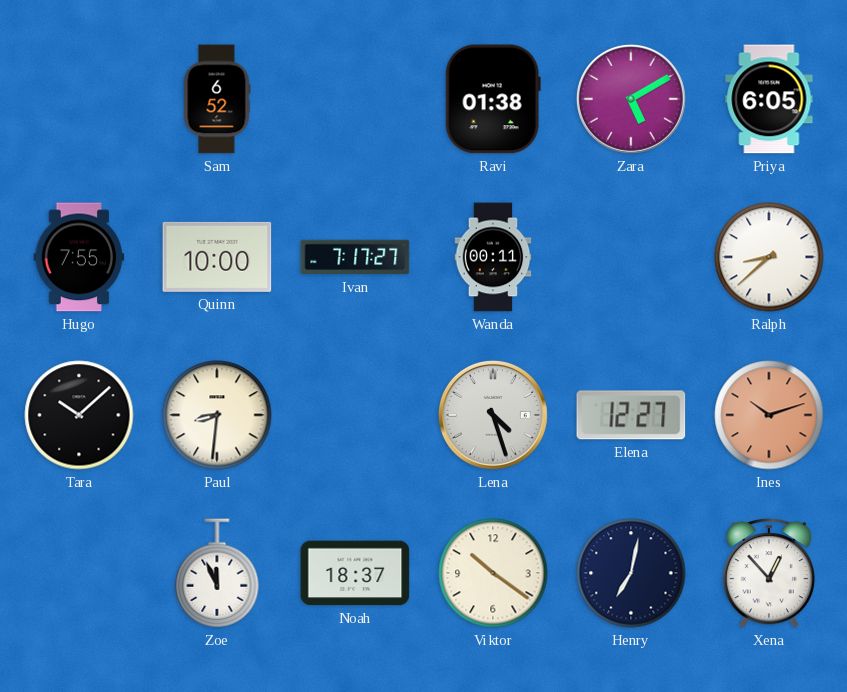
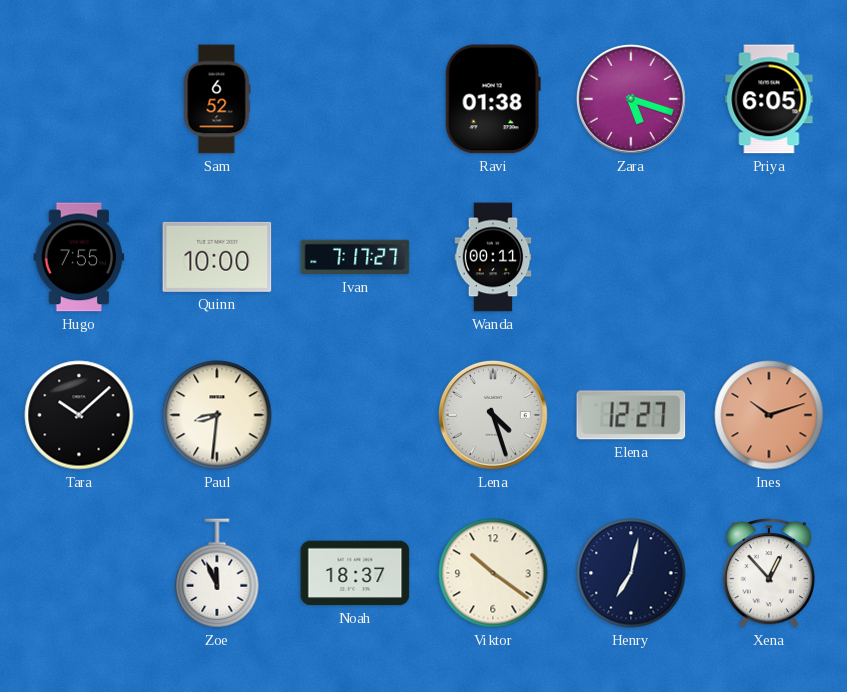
Zara: 5:10 -> 5:18
Ralph: 8:38 -> none
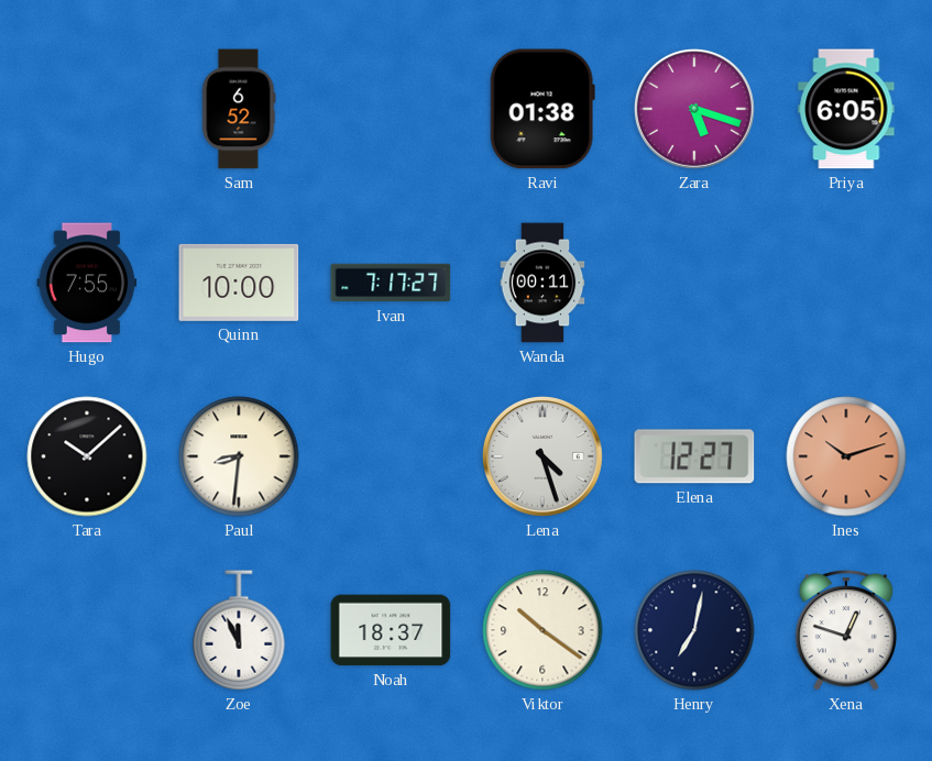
Xena: 12:53 -> 12:48
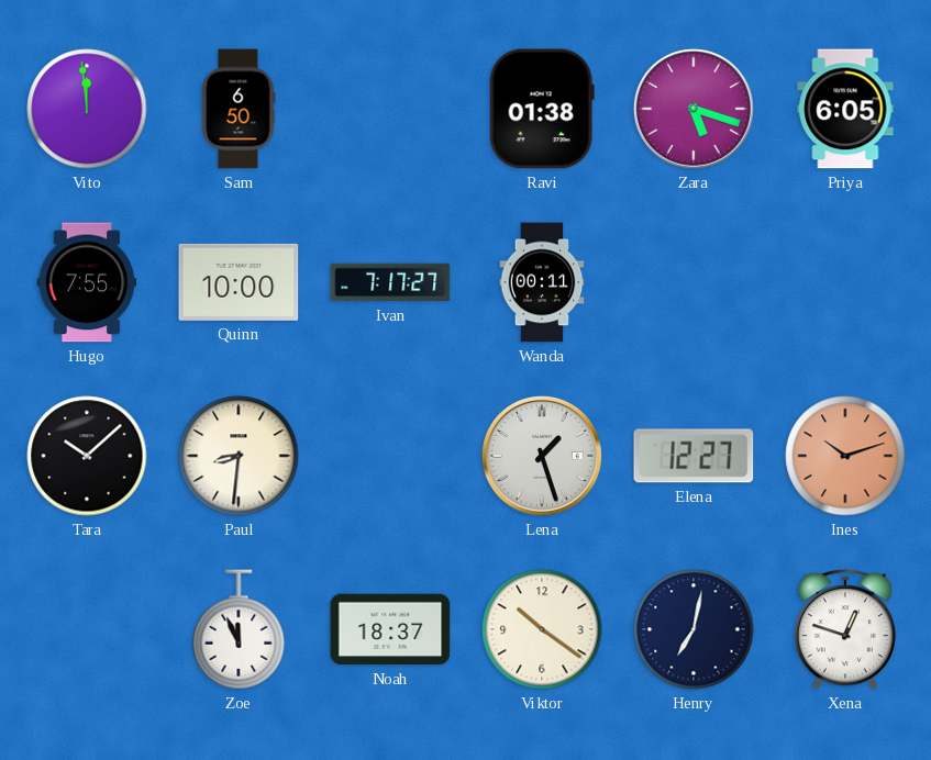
Vito: none -> 11:59
Sam: 6:52 -> 6:50
Lena: 4:27 -> 1:27
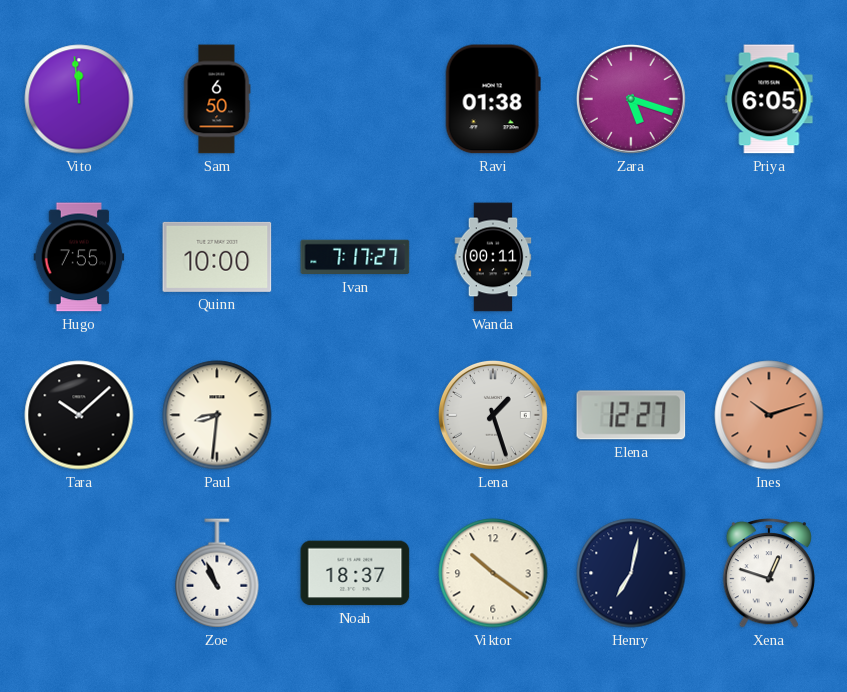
Zoe: 11:56 -> 10:56
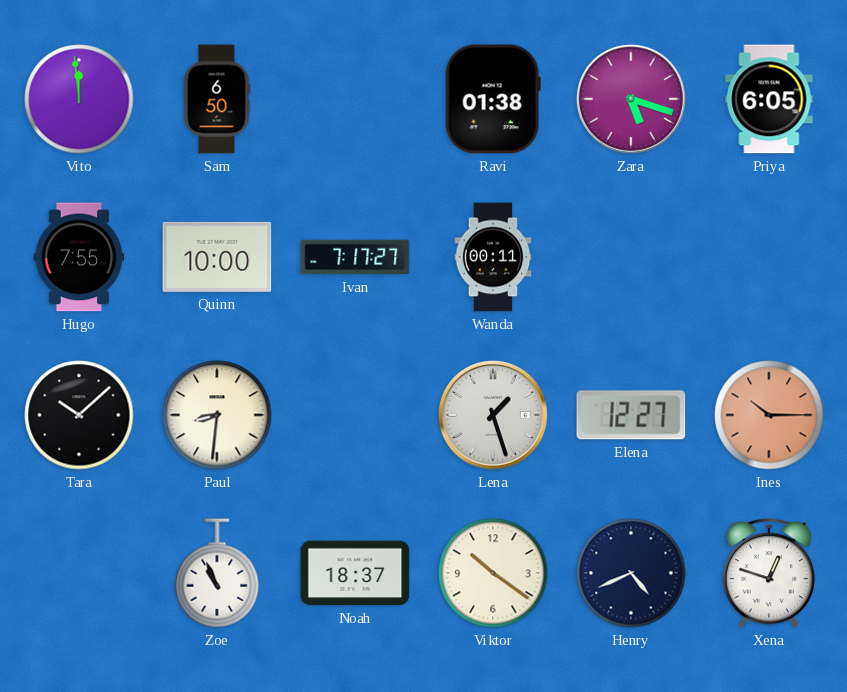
Ines: 10:12 -> 10:15
Henry: 7:02 -> 4:41
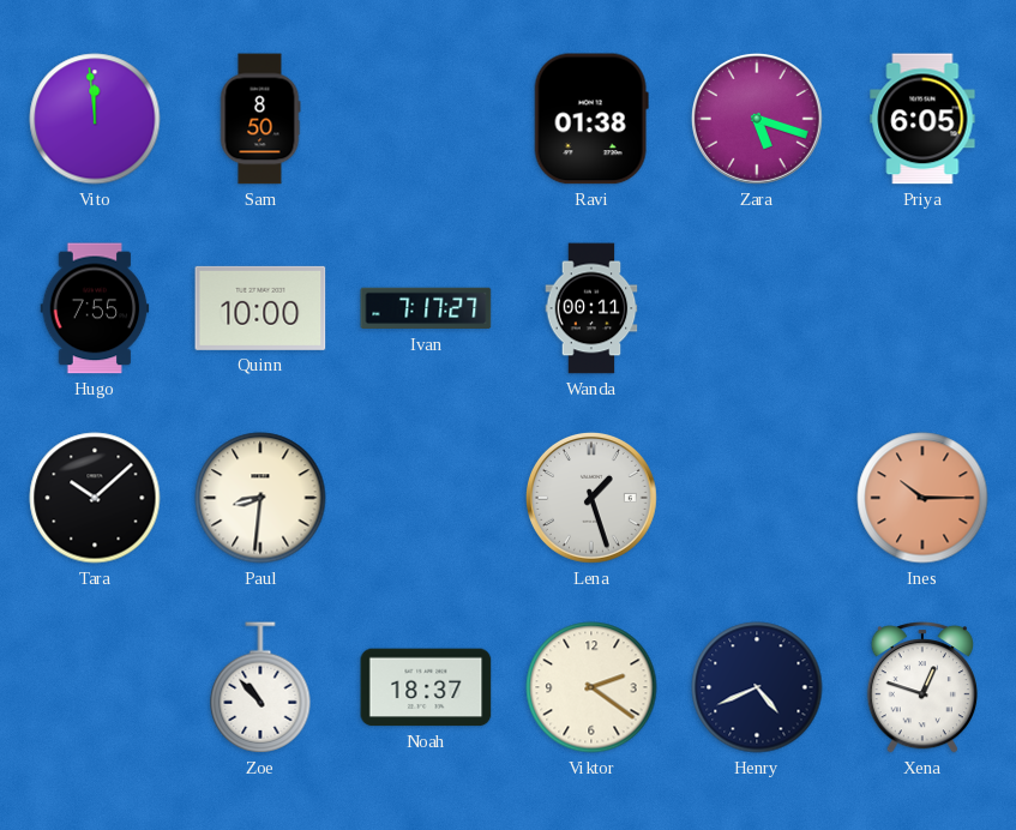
Sam: 6:50 -> 8:50
Elena: 12:27 -> none
Zoe: 10:56 -> 10:53
Viktor: 10:21 -> 2:21
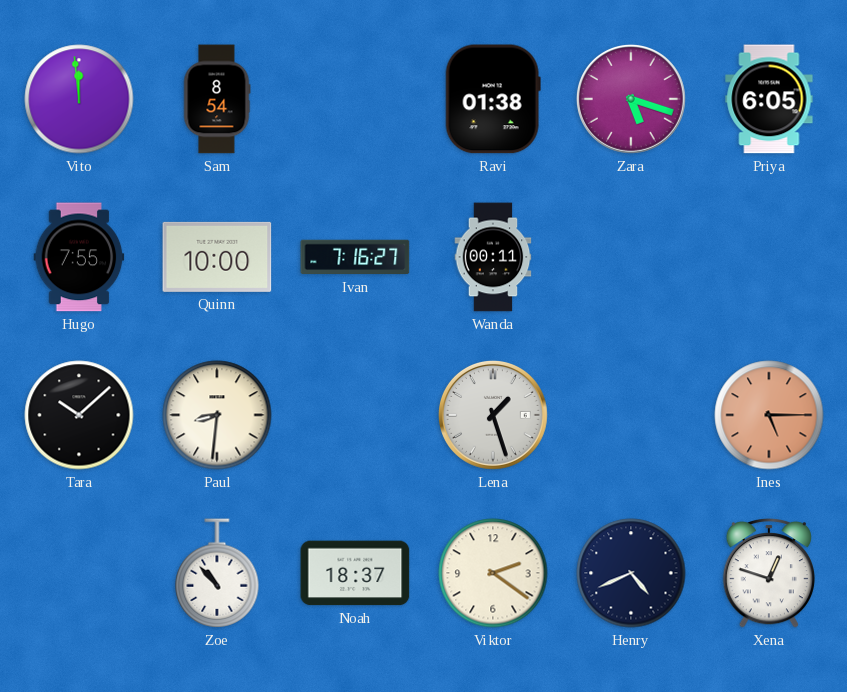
Sam: 8:50 -> 8:54
Ivan: 7:17 -> 7:16
Ines: 10:15 -> 5:15
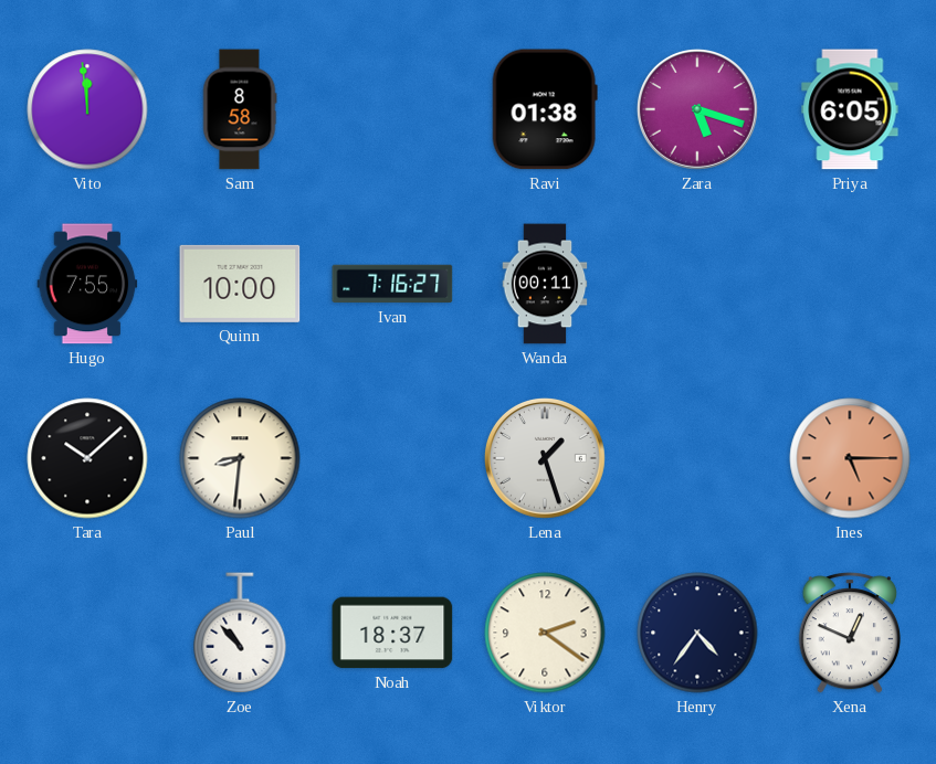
Sam: 8:54 -> 8:58
Henry: 4:41 -> 4:36
Xena: 12:48 -> 12:49
